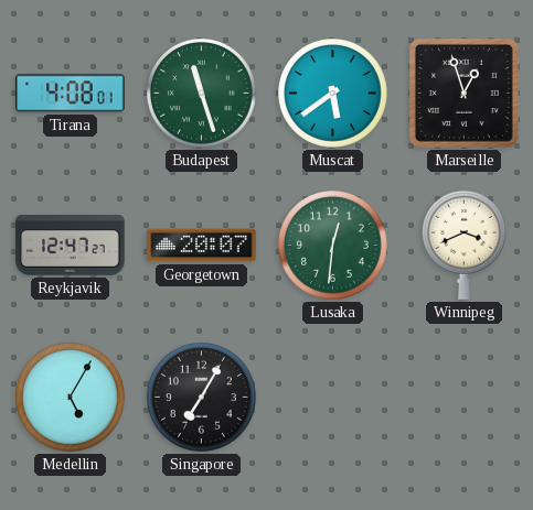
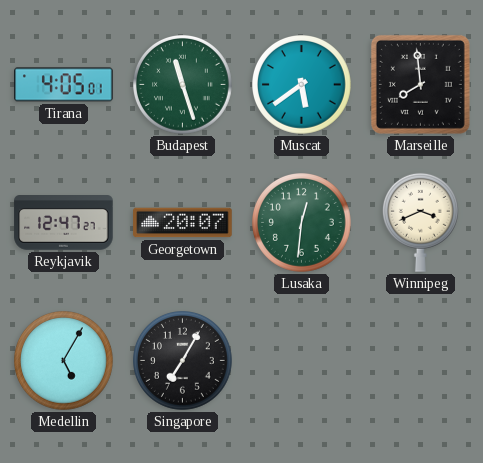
Tirana: 4:08 -> 4:05
Marseille: 12:57 -> 7:59
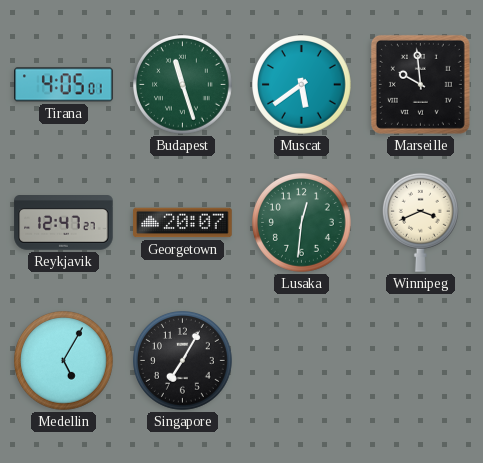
Marseille: 7:59 -> 9:59
